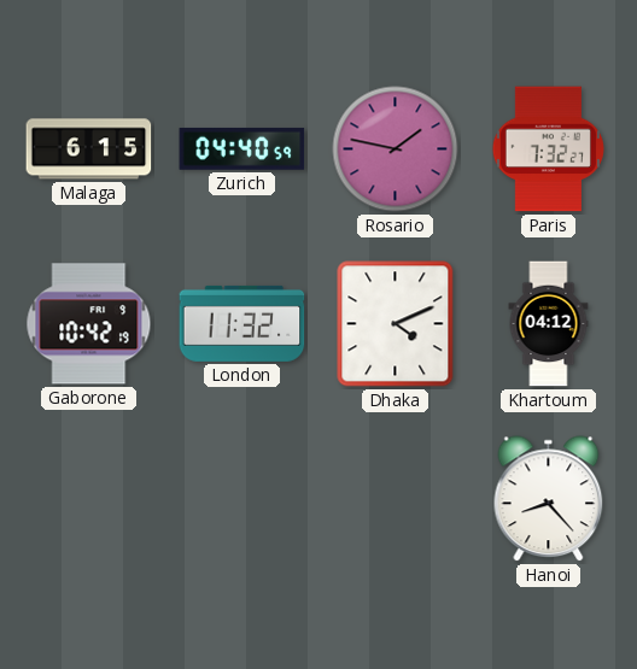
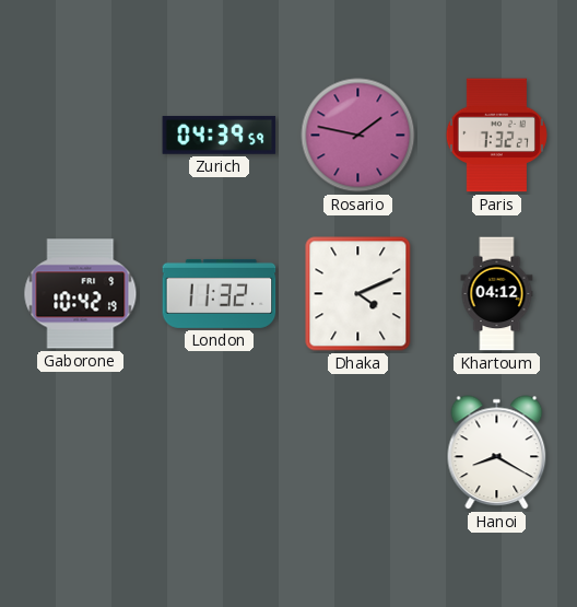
Malaga: 6:15 -> none
Zurich: 04:40 -> 04:39
Hanoi: 8:23 -> 8:20
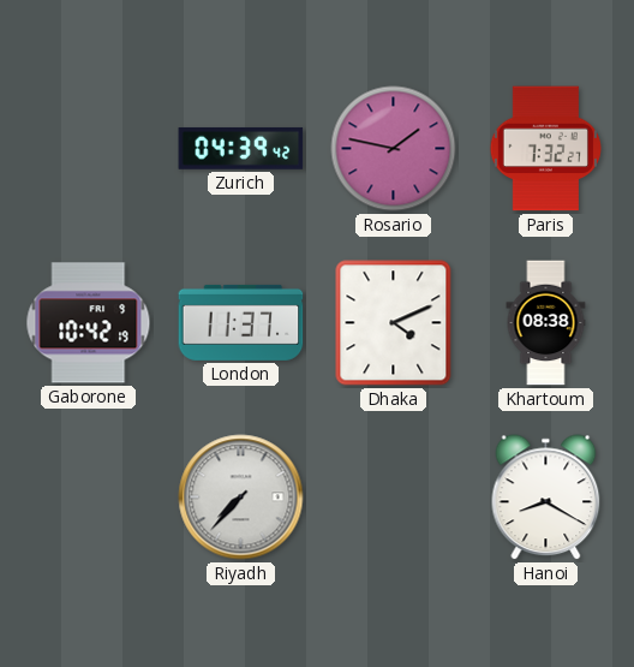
Zurich: 04:39:59 -> 04:39:42
London: 11:32 -> 11:37
Khartoum: 04:12 -> 08:38
Riyadh: none -> 7:37
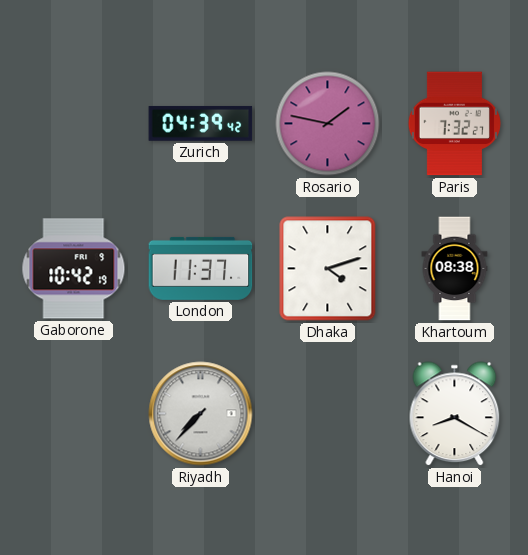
Dhaka: 4:11 -> 4:12
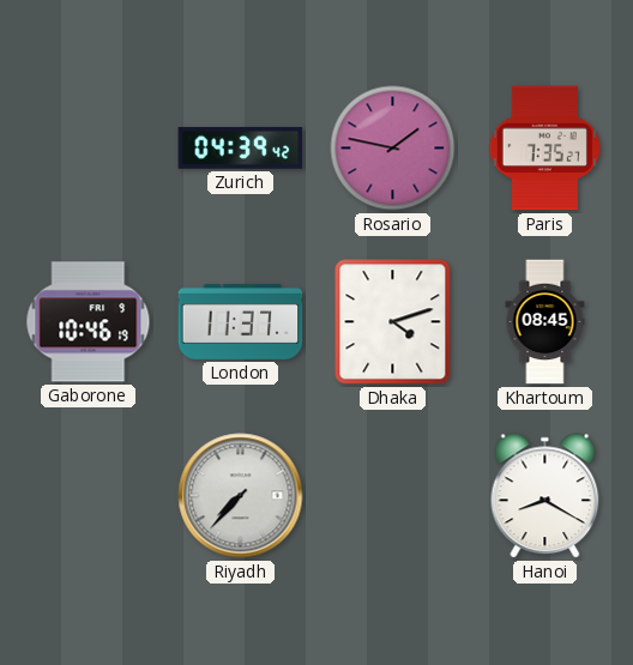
Paris: 7:32 -> 7:35
Gaborone: 10:42 -> 10:46
Khartoum: 08:38 -> 08:45
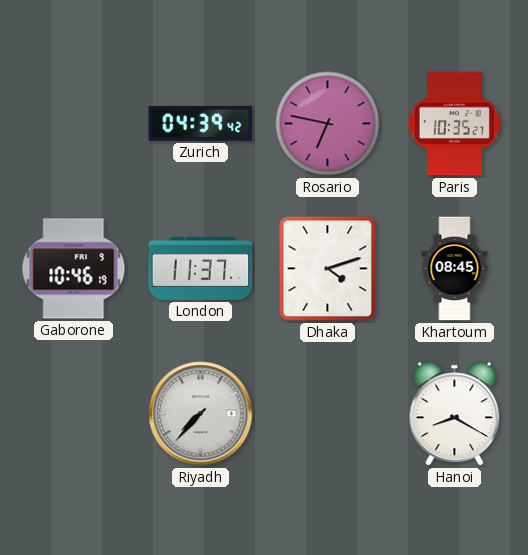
Rosario: 1:47 -> 6:47
Paris: 7:35 -> 10:35
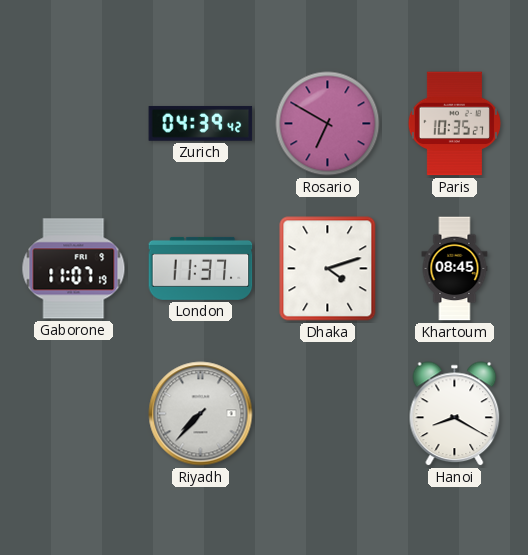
Rosario: 6:47 -> 6:50
Gaborone: 10:46 -> 11:07
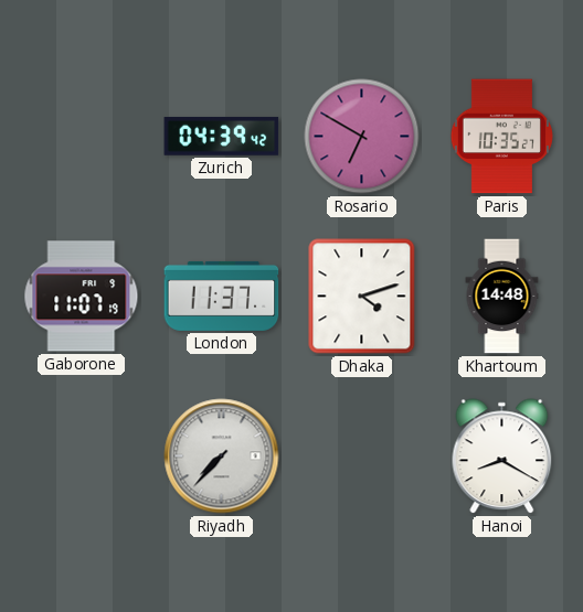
Khartoum: 08:45 -> 14:48
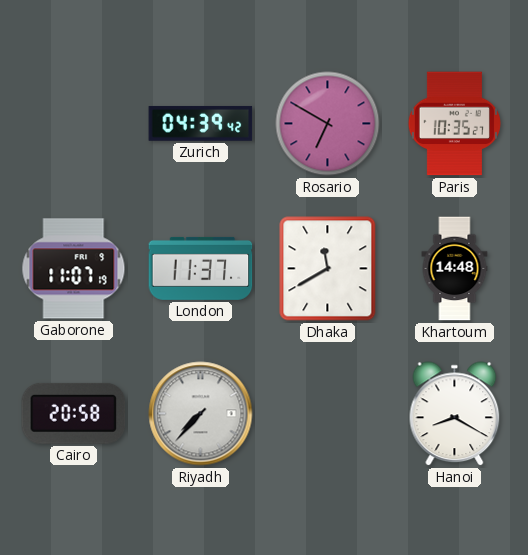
Dhaka: 4:12 -> 11:40
Cairo: none -> 20:58
